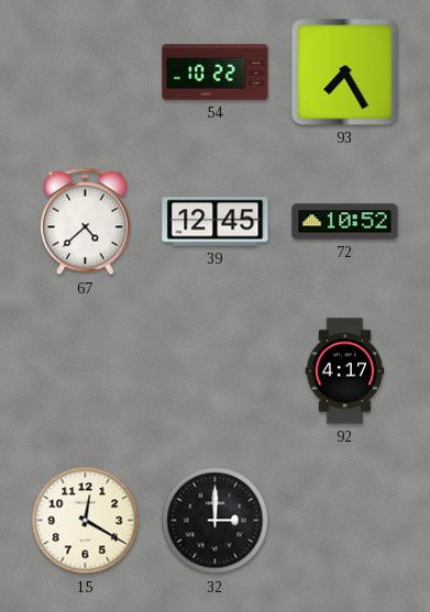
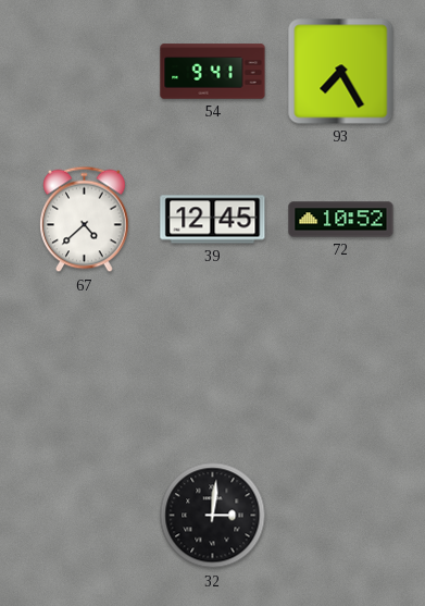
54: 10:22 -> 9:41
92: 4:17 -> none
15: 12:20 -> none
32: 3:00 -> 3:01
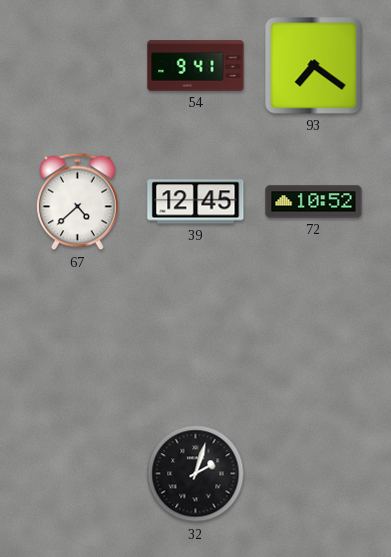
93: 7:25 -> 7:21
32: 3:01 -> 2:03
